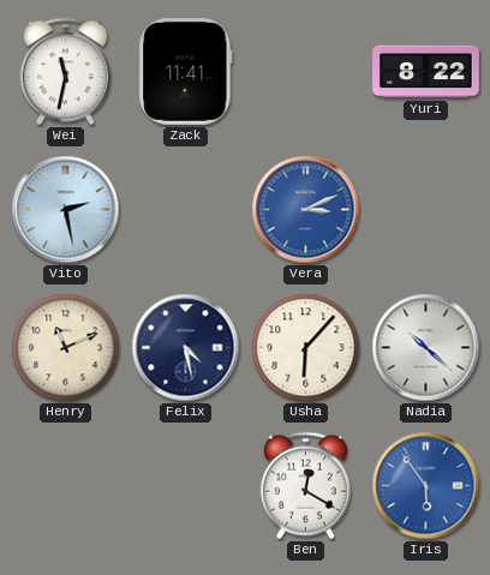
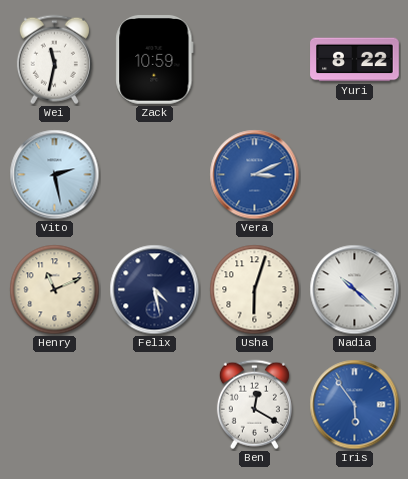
Zack: 11:41 -> 10:59
Usha: 6:07 -> 6:03
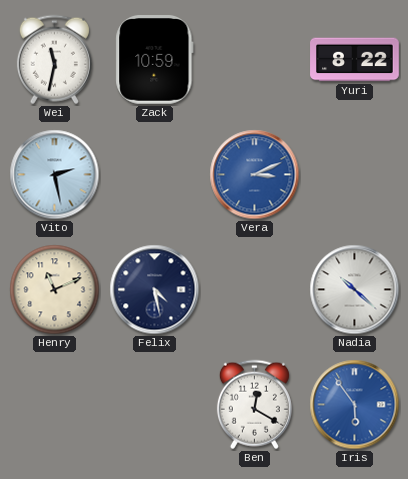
Usha: 6:03 -> none
